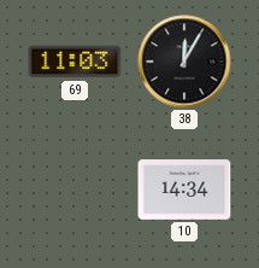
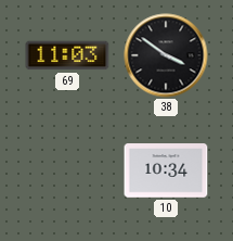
38: 12:05 -> 3:51
10: 14:34 -> 10:34
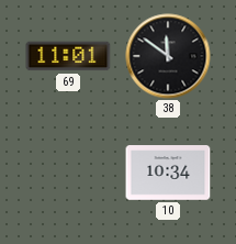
69: 11:03 -> 11:01
38: 3:51 -> 11:51
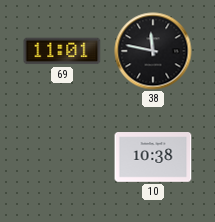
38: 11:51 -> 11:47
10: 10:34 -> 10:38
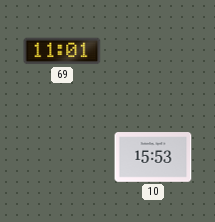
38: 11:47 -> none
10: 10:38 -> 15:53
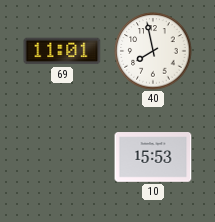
40: none -> 7:58
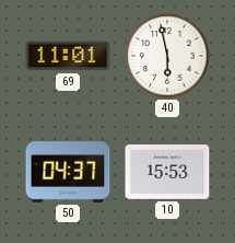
40: 7:58 -> 5:58
50: none -> 04:37
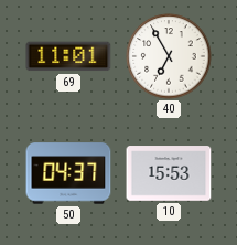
40: 5:58 -> 6:55
